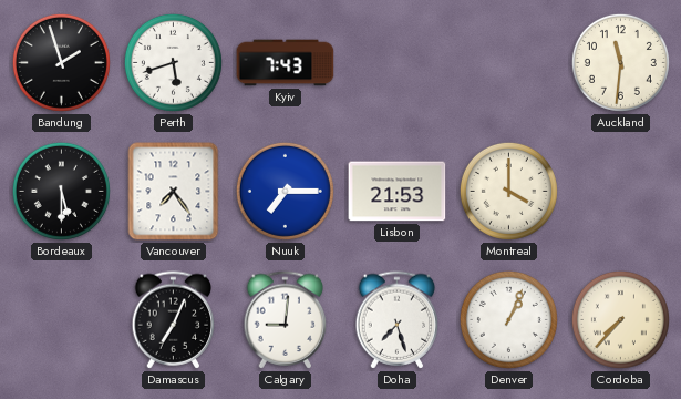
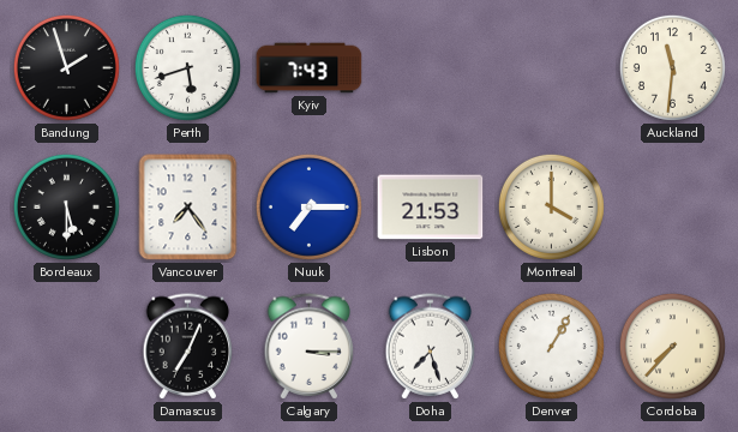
Calgary: 9:01 -> 3:15
Denver: 1:04 -> 1:05
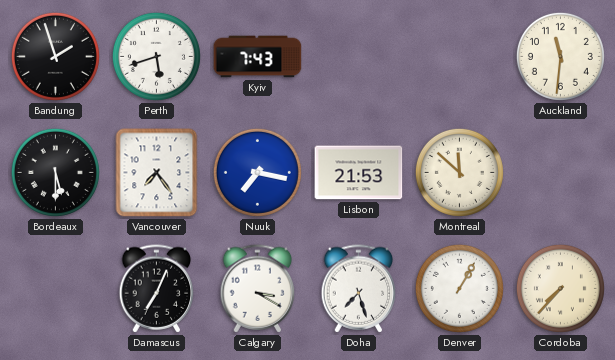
Nuuk: 7:15 -> 7:17
Montreal: 4:00 -> 11:52
Calgary: 3:15 -> 3:20
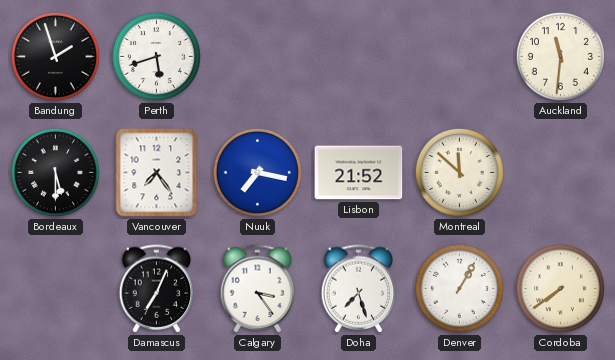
Kyiv: 7:43 -> none
Lisbon: 21:53 -> 21:52
Calgary: 3:20 -> 3:24
Cordoba: 7:37 -> 7:39
